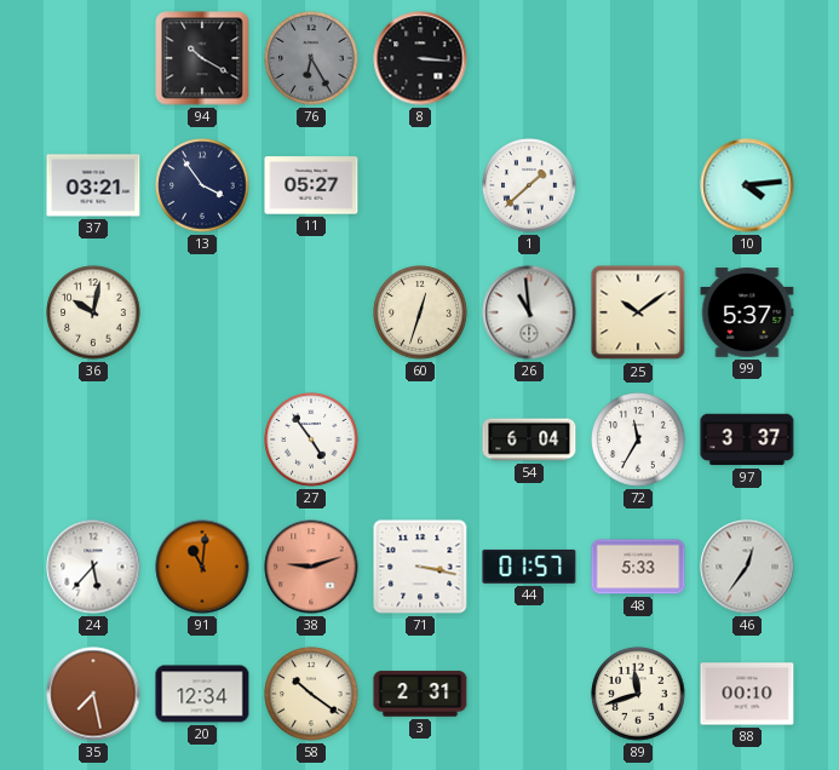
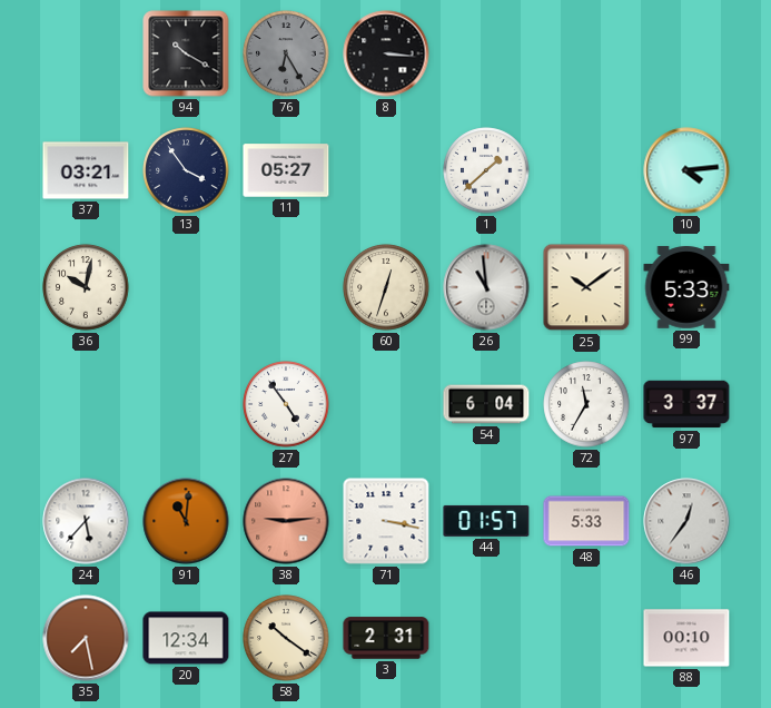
99: 5:37 -> 5:33
38: 9:12 -> 9:14
89: 11:42 -> none
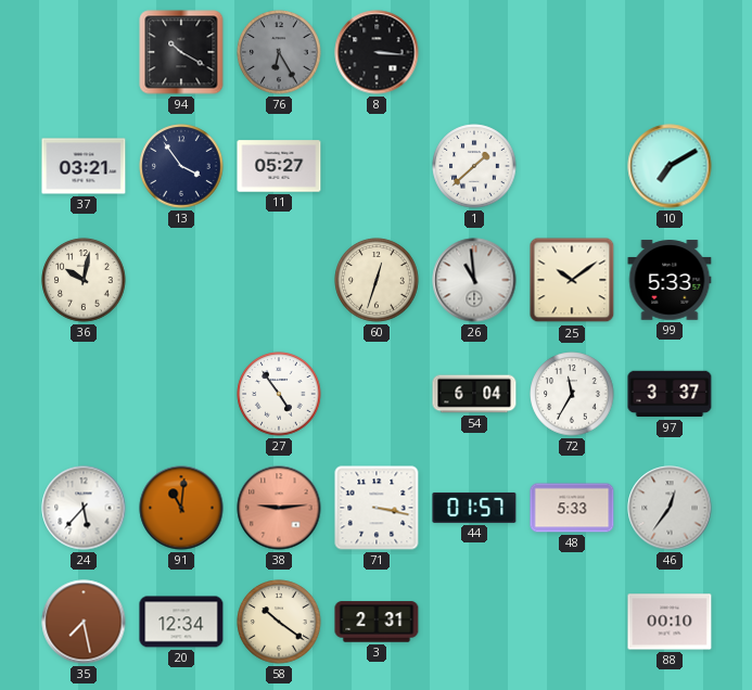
10: 4:14 -> 7:10
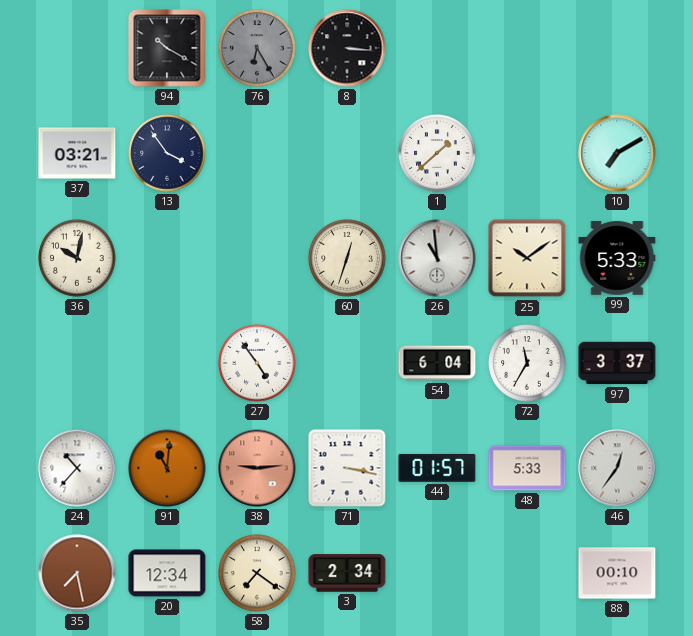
11: 05:27 -> none
24: 5:37 -> 10:37
58: 10:21 -> 7:21
3: 2:31 -> 2:34
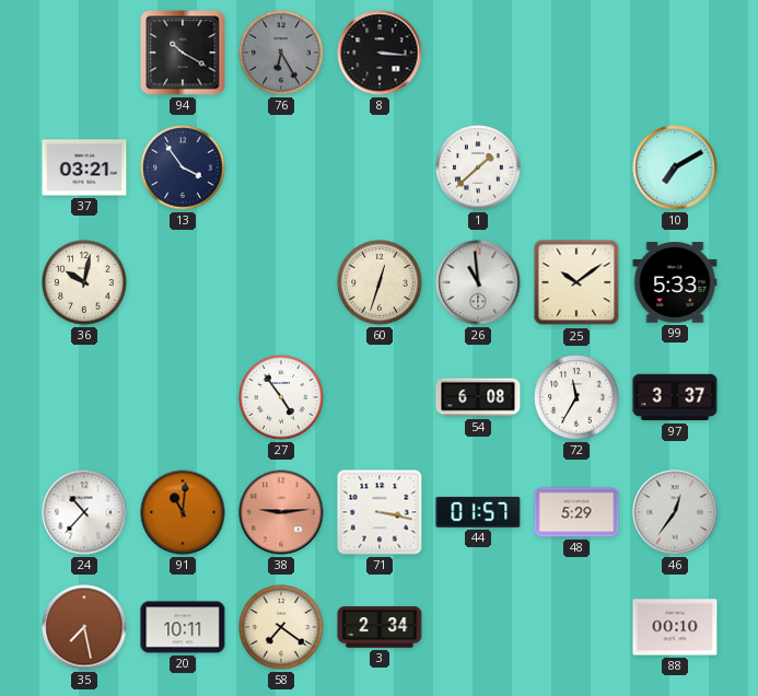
54: 6:04 -> 6:08
48: 5:33 -> 5:29
20: 12:34 -> 10:11
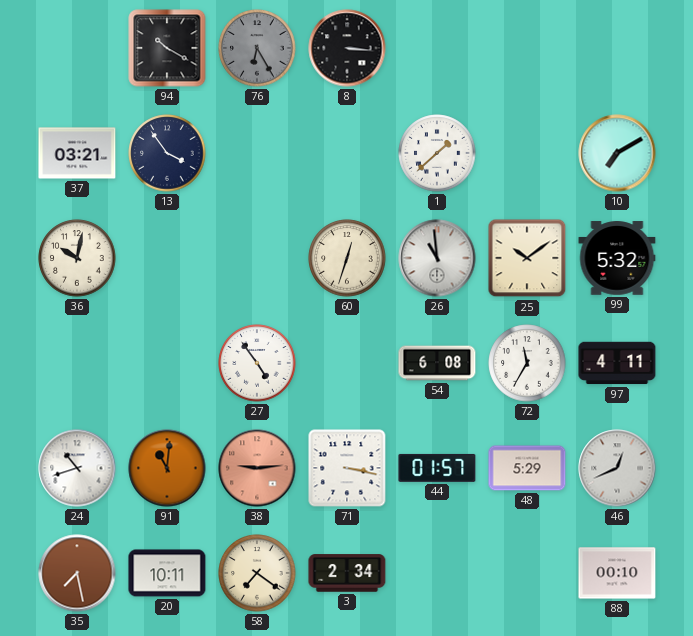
99: 5:33 -> 5:32
97: 3:37 -> 4:11
24: 10:37 -> 10:42
46: 12:36 -> 12:41
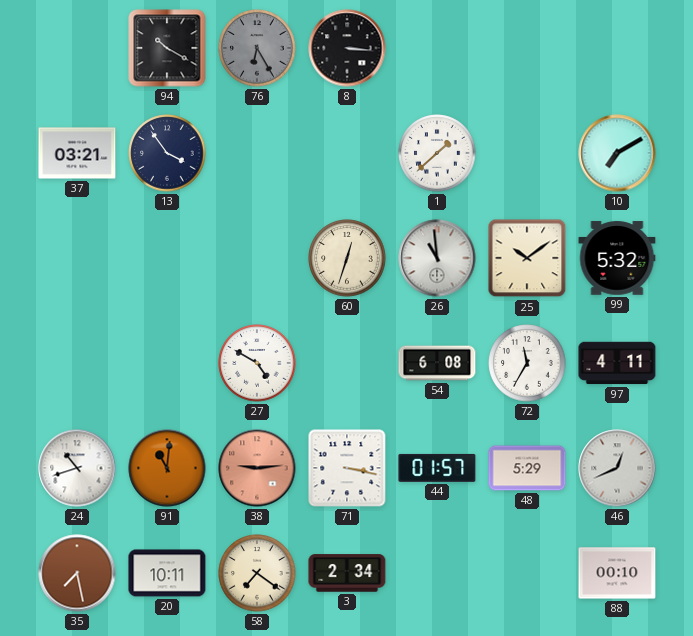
36: 10:02 -> none
27: 4:54 -> 4:50
